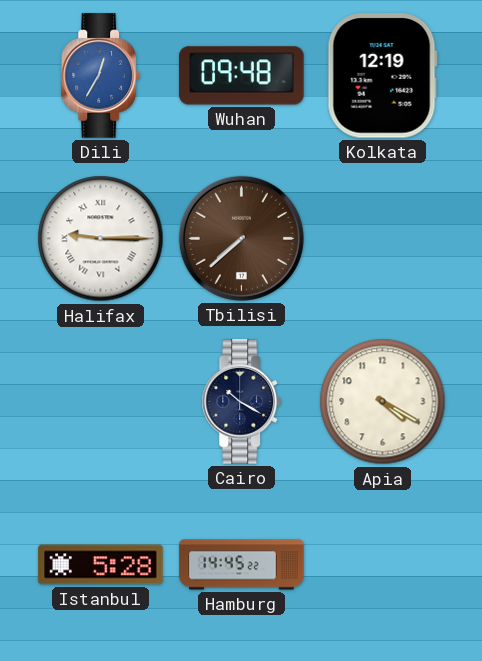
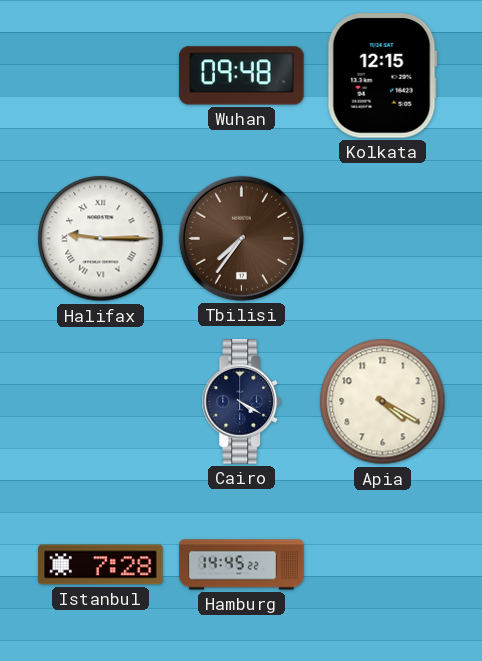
Dili: 12:35 -> none
Kolkata: 12:19 -> 12:15
Tbilisi: 7:38 -> 7:36
Cairo: 10:20 -> 4:20
Istanbul: 5:28 -> 7:28
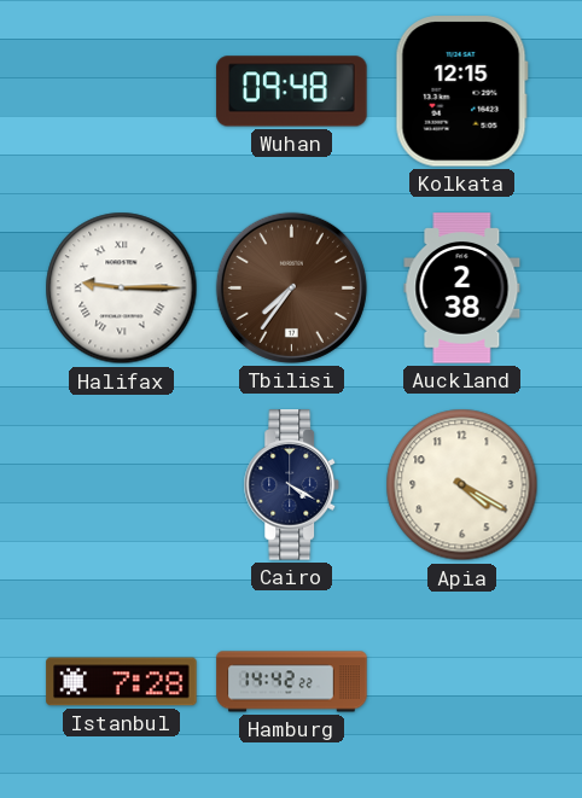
Auckland: none -> 2:38
Hamburg: 14:45 -> 14:42
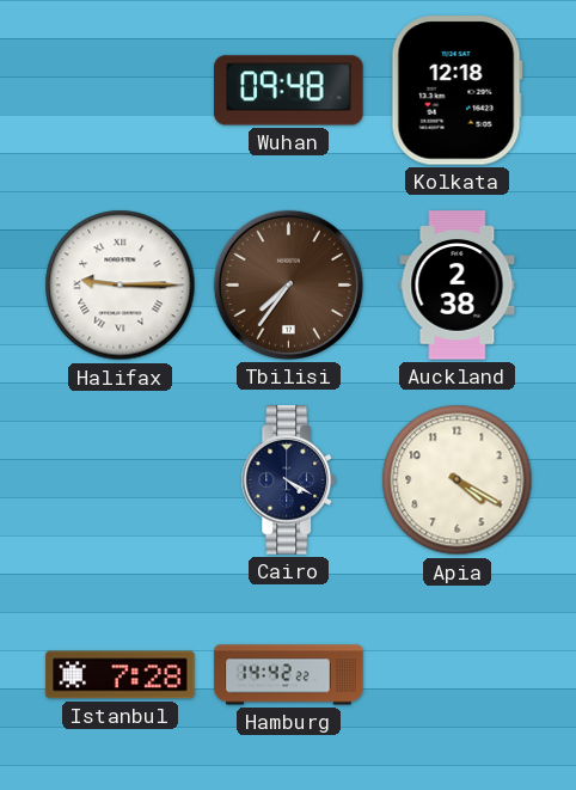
Kolkata: 12:15 -> 12:18
